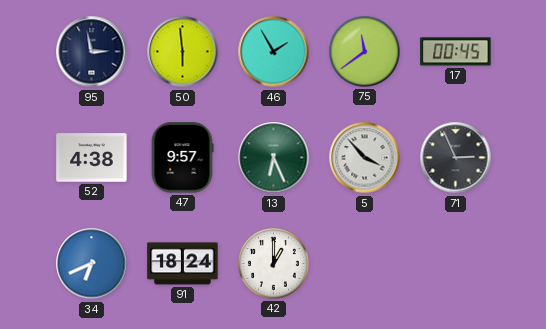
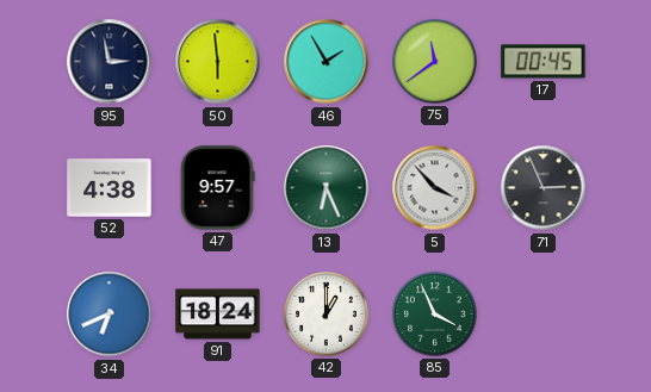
85: none -> 3:56
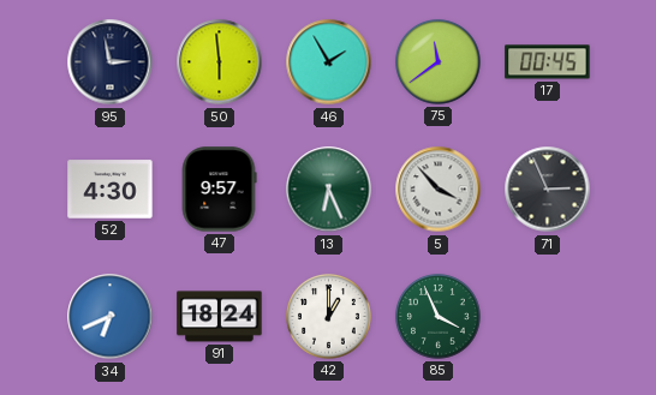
52: 4:38 -> 4:30
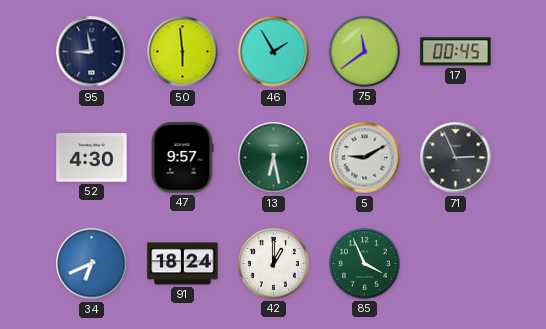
95: 2:58 -> 8:58
13: 6:26 -> 6:28
5: 3:53 -> 9:10
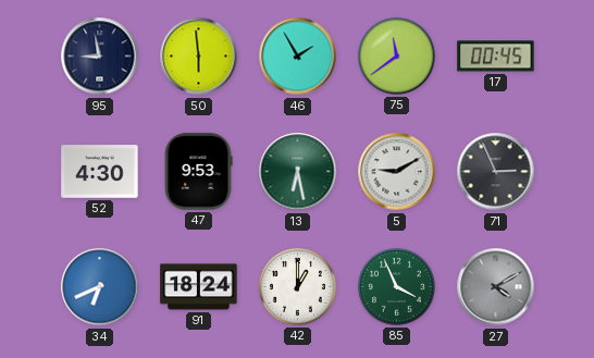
47: 9:57 -> 9:53
27: none -> 4:10
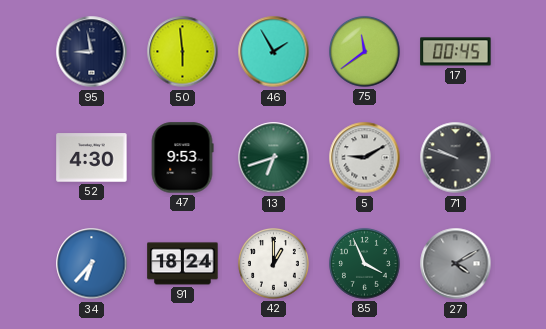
13: 6:28 -> 6:42
71: 2:56 -> 9:48
34: 6:41 -> 6:37
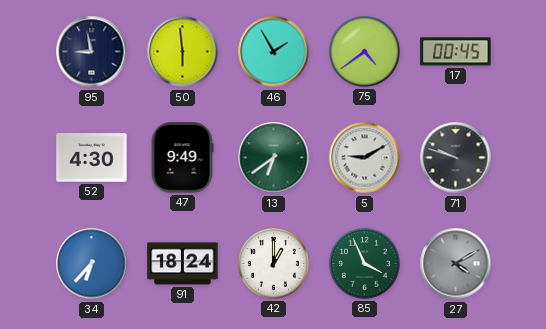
75: 11:39 -> 4:39
47: 9:53 -> 9:49
13: 6:42 -> 6:39
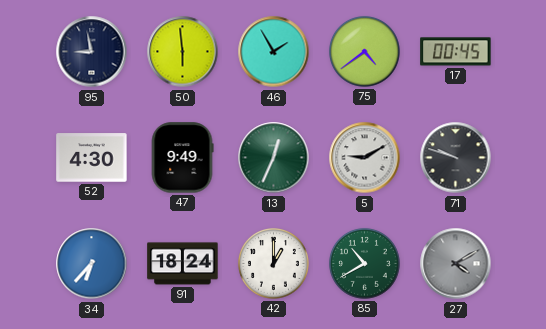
13: 6:39 -> 12:34
85: 3:56 -> 10:40
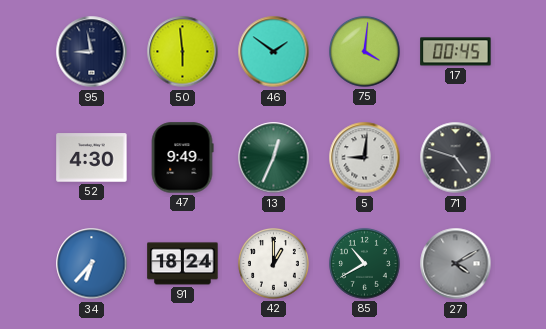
46: 1:55 -> 1:51
75: 4:39 -> 4:01
5: 9:10 -> 9:01
71: 9:48 -> 4:48
